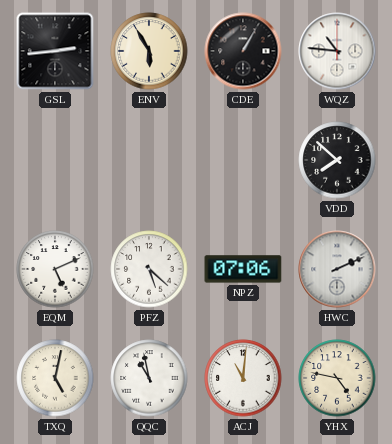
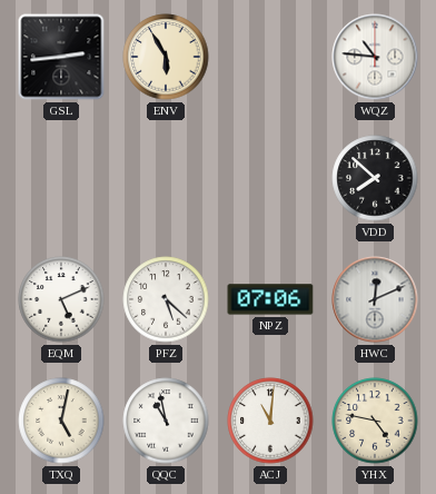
CDE: 1:05 -> none
HWC: 2:11 -> 12:11
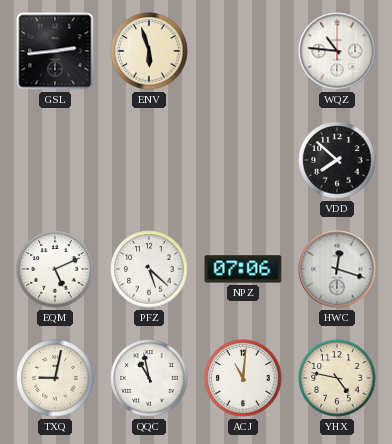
ENV: 5:55 -> 5:57
HWC: 12:11 -> 12:18
TXQ: 5:02 -> 9:02
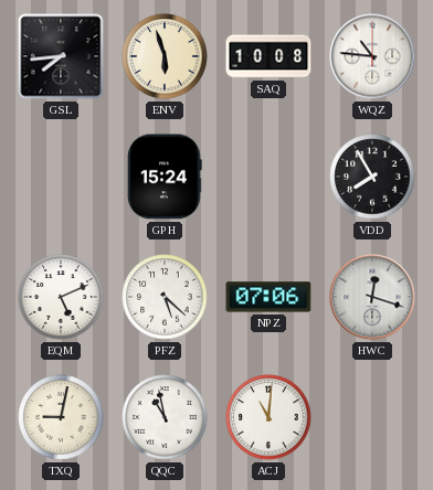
GSL: 2:44 -> 7:44
SAQ: none -> 10:08
GPH: none -> 15:24
VDD: 7:52 -> 7:55
YHX: 4:47 -> none
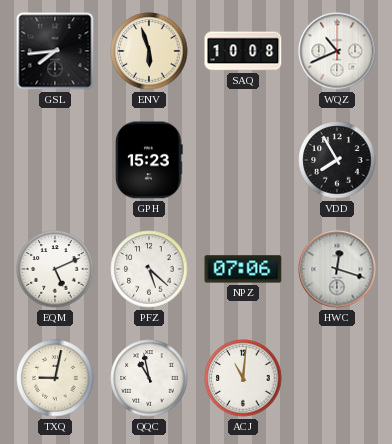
WQZ: 10:46 -> 10:41
GPH: 15:24 -> 15:23
